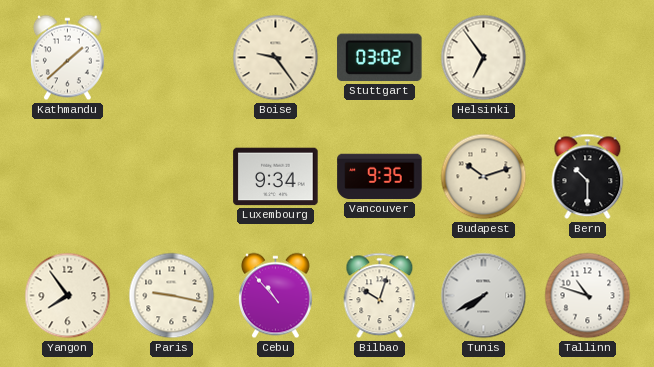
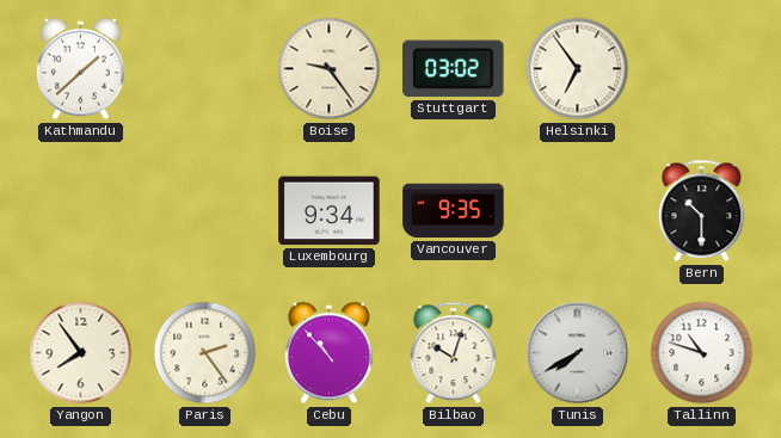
Budapest: 10:12 -> none
Paris: 9:17 -> 2:24
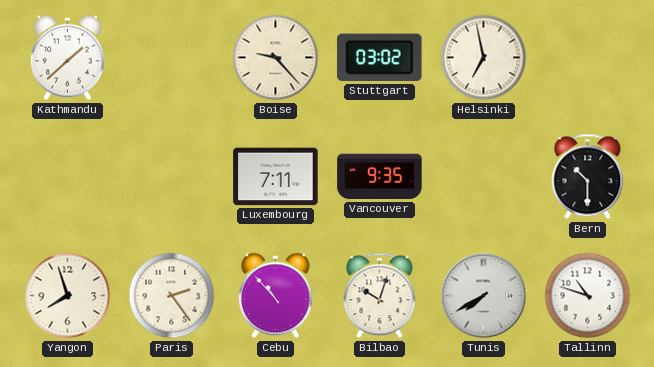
Boise: 9:24 -> 9:23
Helsinki: 6:54 -> 6:58
Luxembourg: 9:34 -> 7:11
Yangon: 7:54 -> 7:57
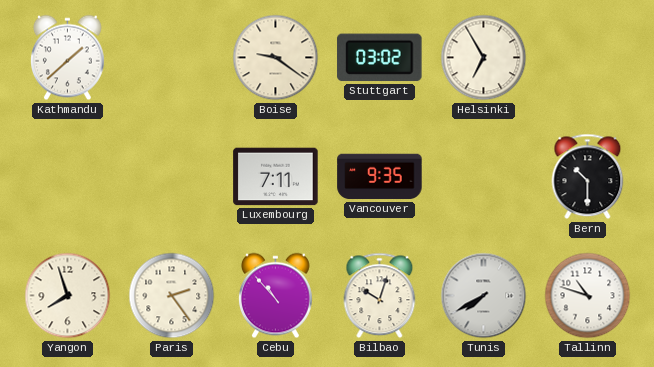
Boise: 9:23 -> 9:21
Helsinki: 6:58 -> 6:55
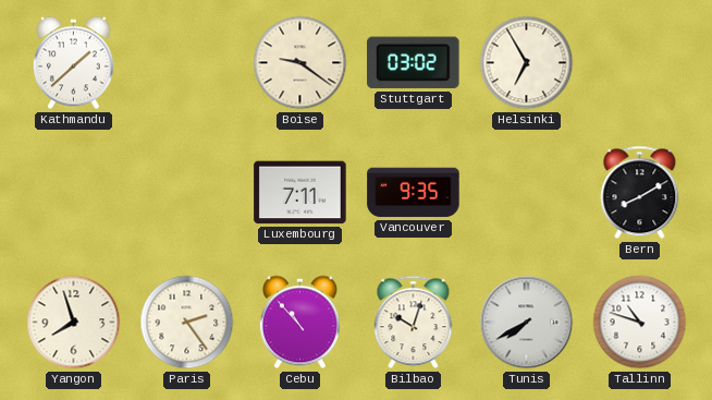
Bern: 10:30 -> 8:10
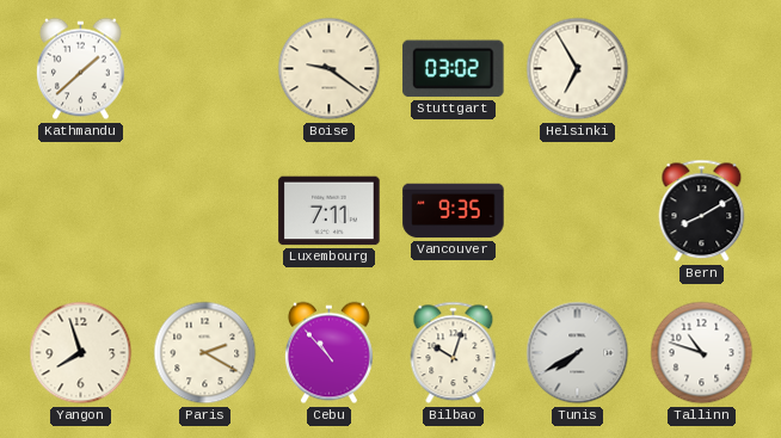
Paris: 2:24 -> 2:20
